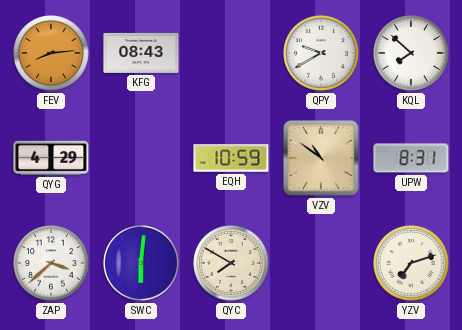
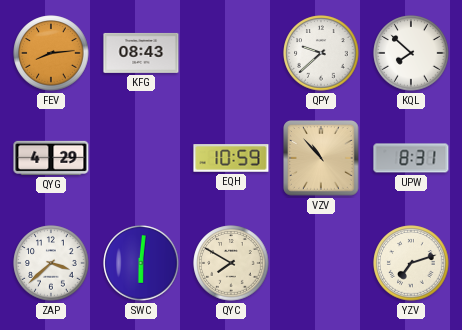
QPY: 9:40 -> 9:38
VZV: 10:51 -> 10:53
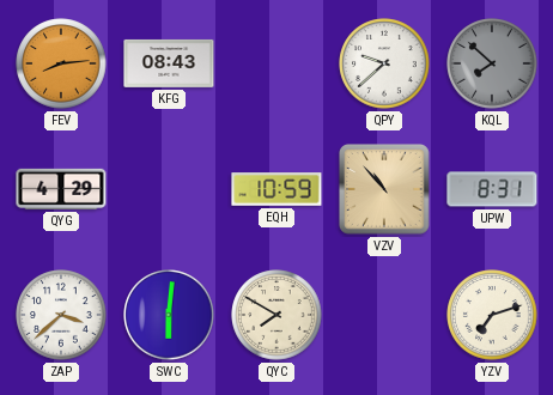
KQL dial: white -> grey
